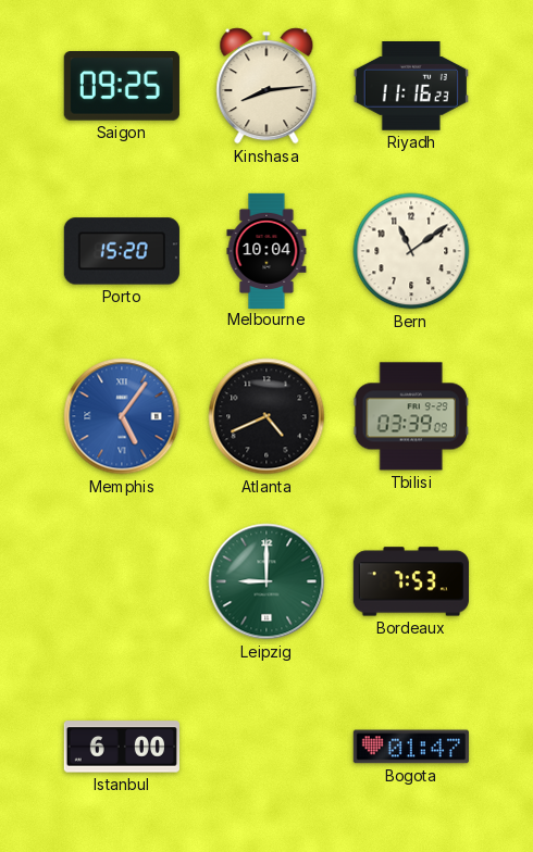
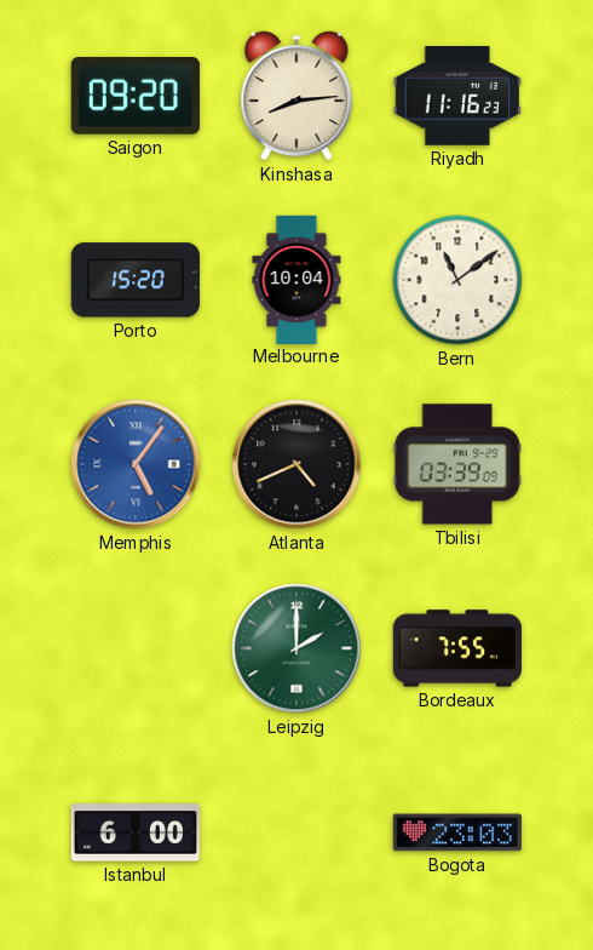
Saigon: 09:25 -> 09:20
Leipzig: 9:00 -> 2:00
Bordeaux: 7:53 -> 7:55
Bogota: 01:47 -> 23:03
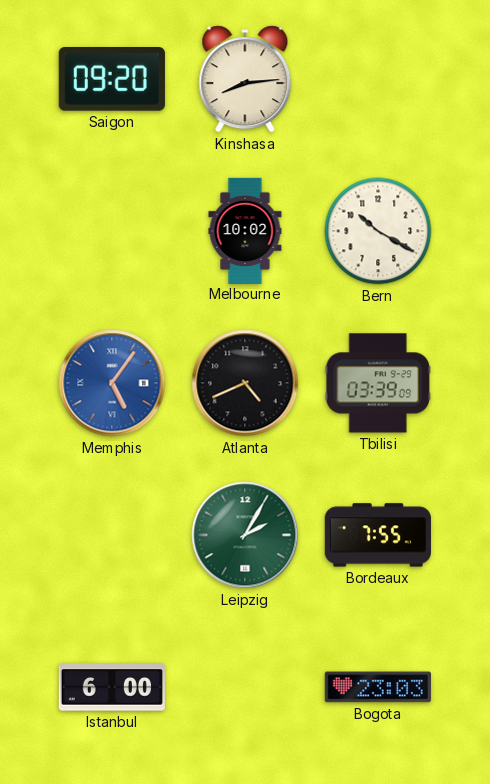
Riyadh: 11:16 -> none
Porto: 15:20 -> none
Melbourne: 10:04 -> 10:02
Bern: 11:09 -> 10:20
Leipzig: 2:00 -> 2:05
